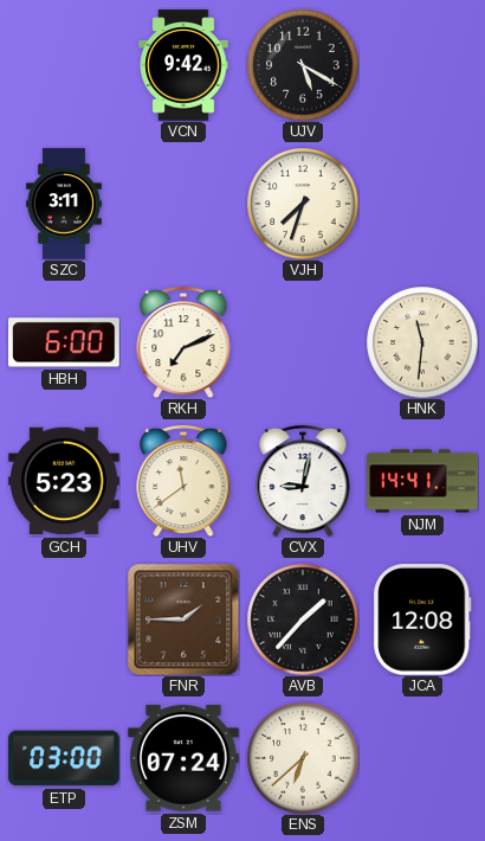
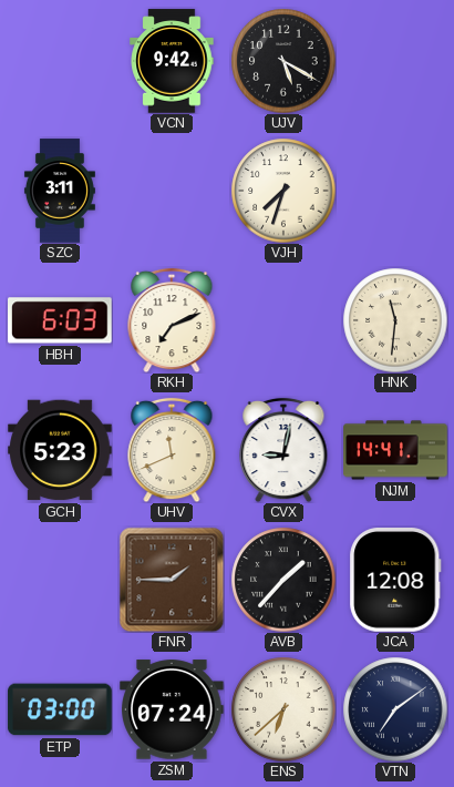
HBH: 6:00 -> 6:03
UHV: 11:39 -> 11:41
VTN: none -> 7:09
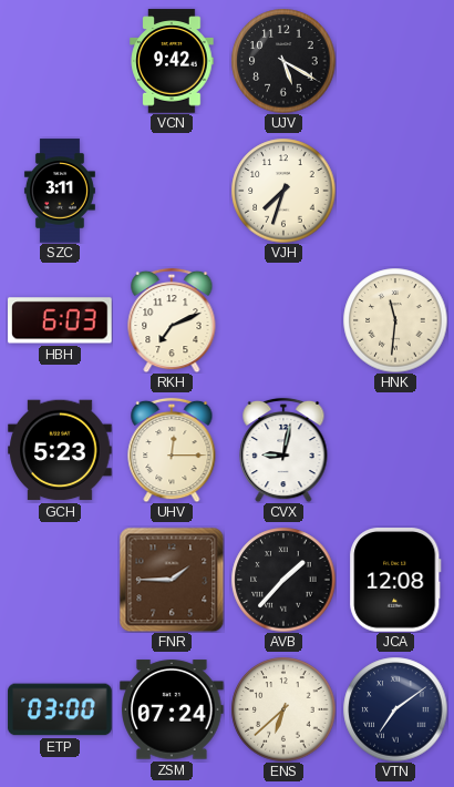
UHV: 11:41 -> 12:15
NJM: 14:41 -> none
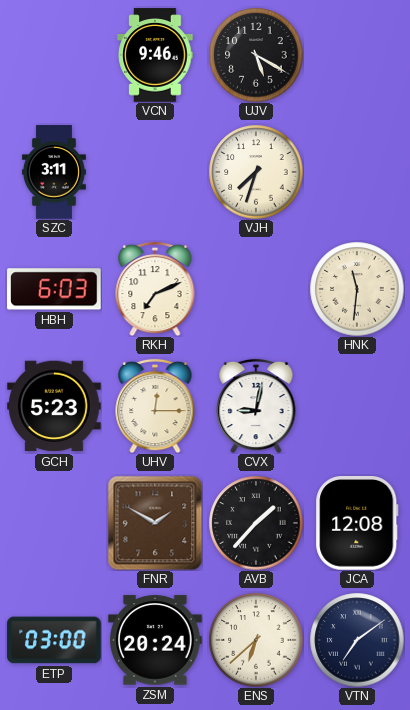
VCN: 9:42 -> 9:46
FNR: 1:45 -> 1:50
ZSM: 07:24 -> 20:24
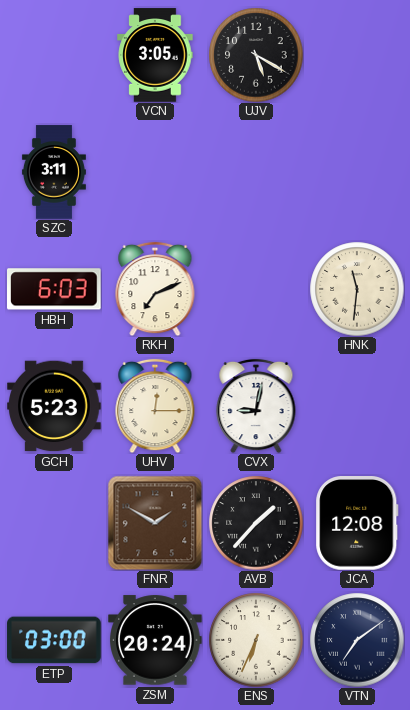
VCN: 9:46 -> 3:05
VJH: 7:33 -> none
ENS: 6:38 -> 6:34
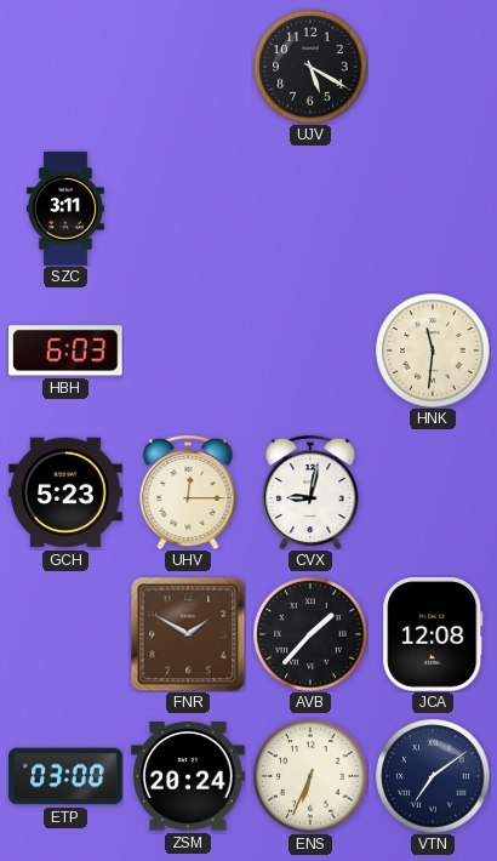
VCN: 3:05 -> none
RKH: 7:11 -> none
